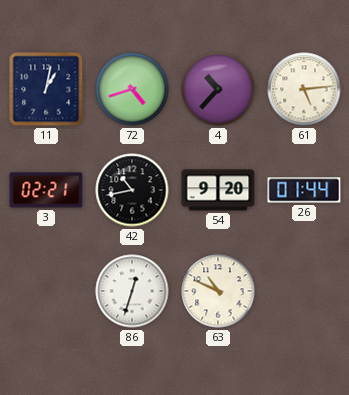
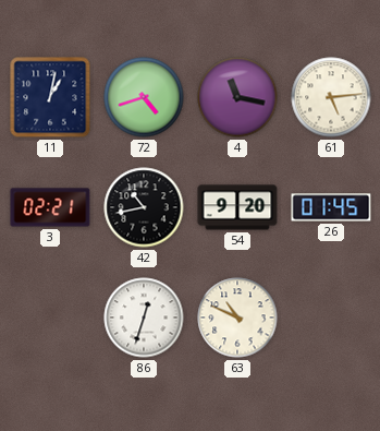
4: 10:37 -> 11:17
26: 01:44 -> 01:45
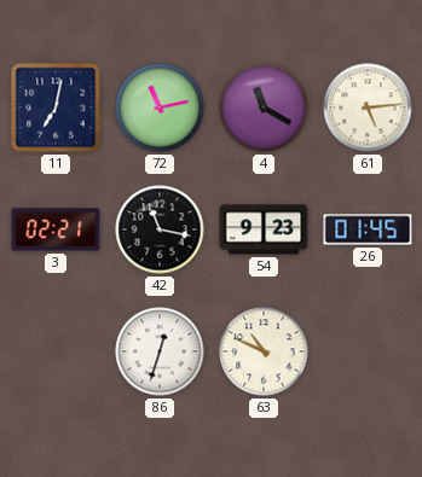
11: 1:02 -> 7:02
72: 4:42 -> 11:13
4: 11:17 -> 11:20
42: 10:43 -> 11:17
54: 9:20 -> 9:23
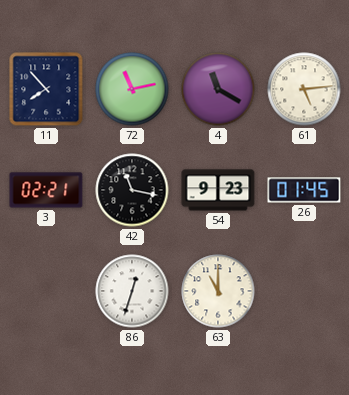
11: 7:02 -> 7:53
63: 10:49 -> 11:00
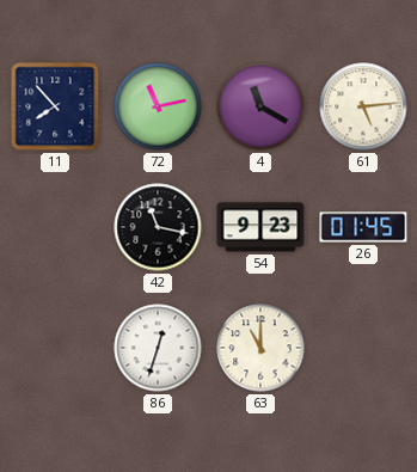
3: 02:21 -> none
